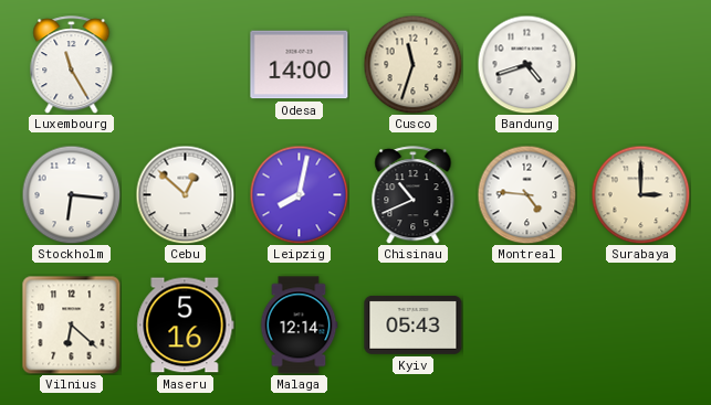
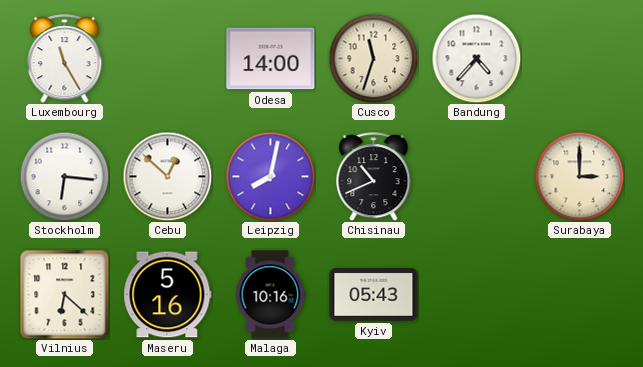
Bandung: 4:42 -> 4:37
Montreal: 4:46 -> none
Malaga: 12:14 -> 10:16
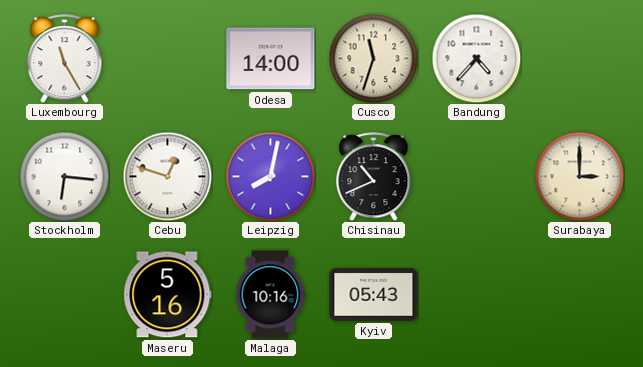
Cebu: 12:52 -> 12:48
Vilnius: 6:22 -> none
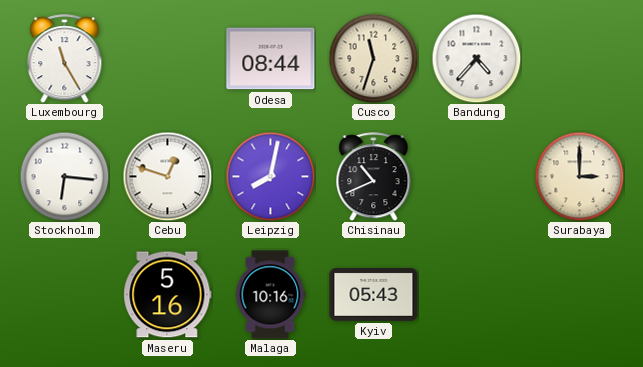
Odesa: 14:00 -> 08:44
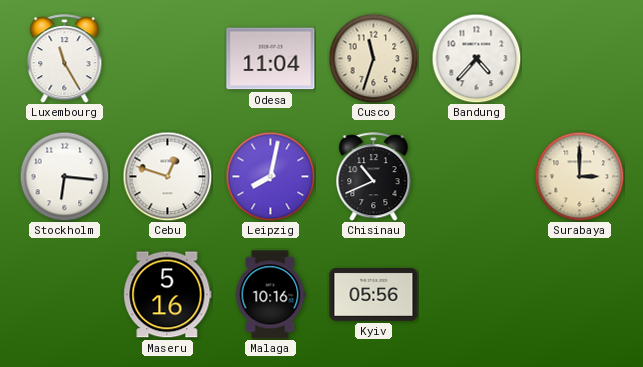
Odesa: 08:44 -> 11:04
Kyiv: 05:43 -> 05:56
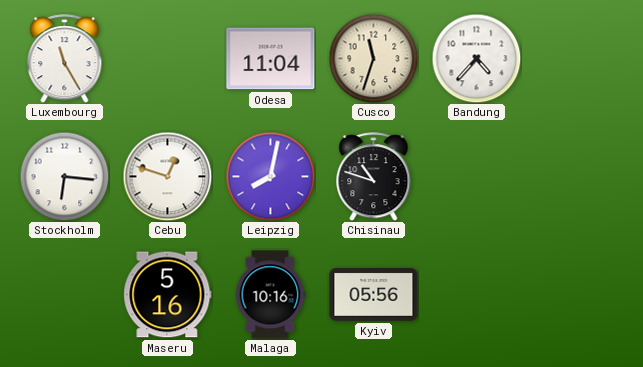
Chisinau: 10:41 -> 10:48
Surabaya: 3:00 -> none
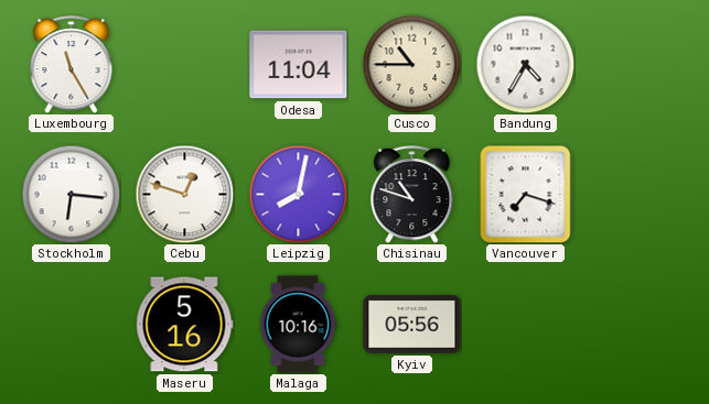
Cusco: 11:33 -> 10:45
Bandung: 4:37 -> 4:35
Vancouver: none -> 7:18
